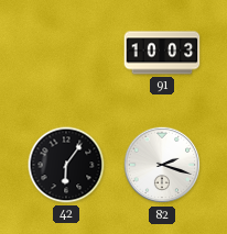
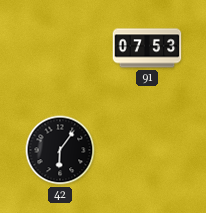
91: 10:03 -> 07:53
82: 2:18 -> none
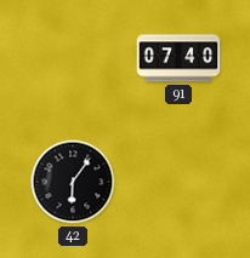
91: 07:53 -> 07:40
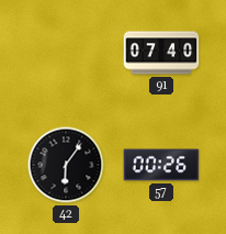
57: none -> 00:26
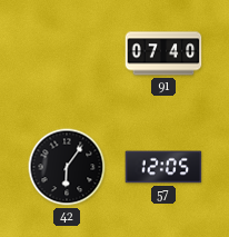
57: 00:26 -> 12:05
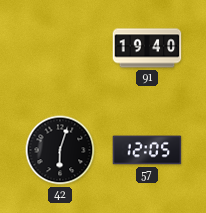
91: 07:40 -> 19:40
42: 6:06 -> 6:03
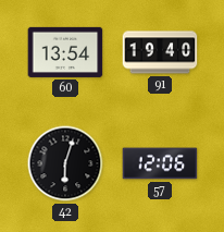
60: none -> 13:54
57: 12:05 -> 12:06
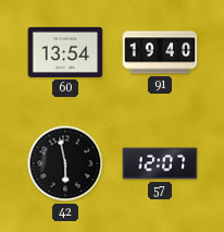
42: 6:03 -> 5:58
57: 12:06 -> 12:07
